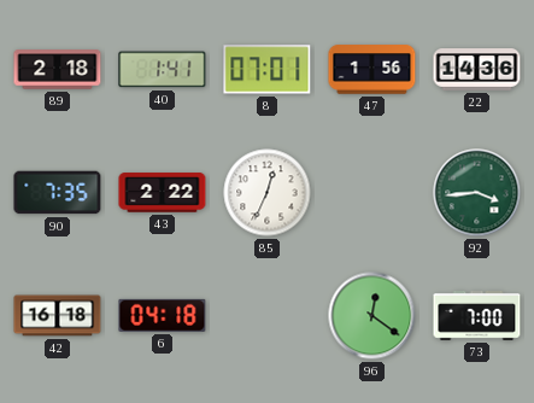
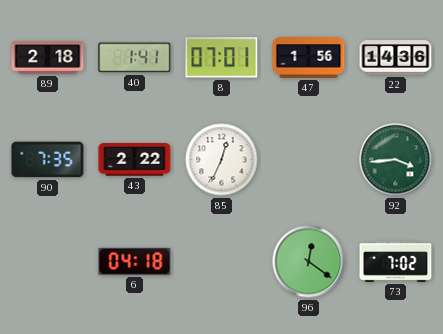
42: 16:18 -> none
73: 7:00 -> 7:02
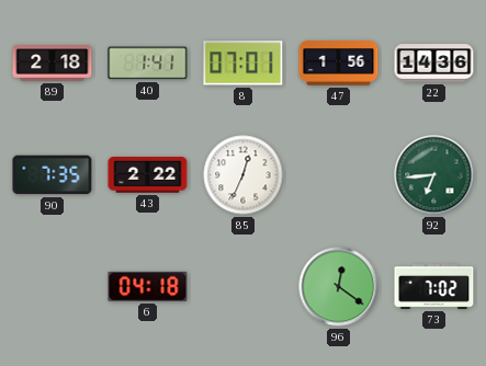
92: 3:44 -> 6:44
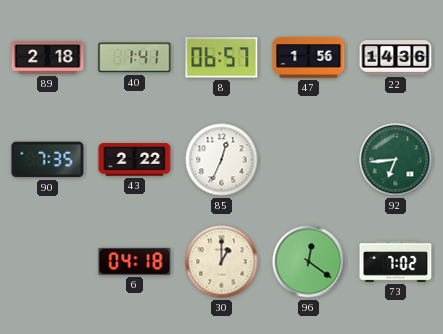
8: 07:01 -> 06:57
30: none -> 1:00
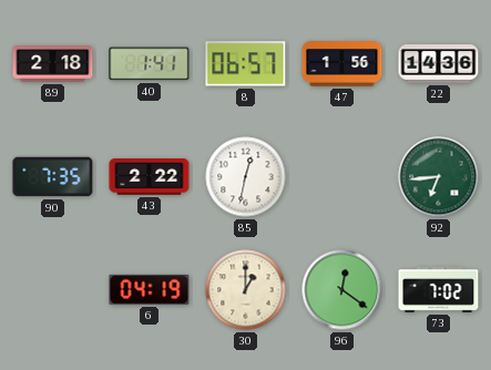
85: 12:34 -> 12:32
6: 04:18 -> 04:19
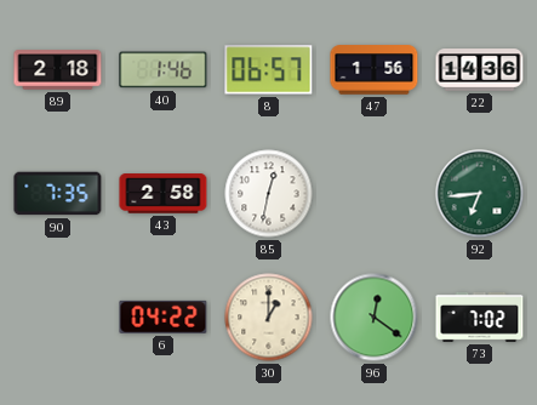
40: 1:41 -> 1:46
43: 2:22 -> 2:58
6: 04:19 -> 04:22
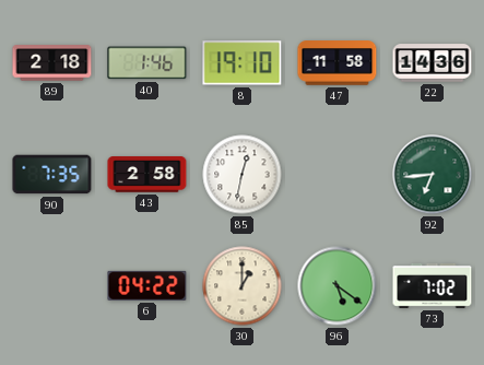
8: 06:57 -> 19:10
47: 1:56 -> 11:58
96: 12:21 -> 5:21
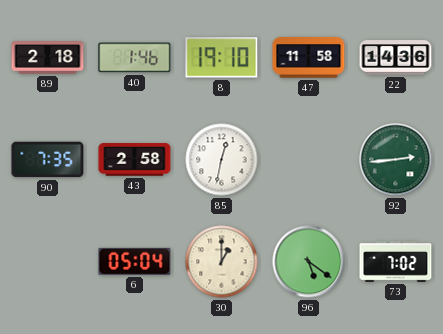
92: 6:44 -> 2:44
6: 04:22 -> 05:04
